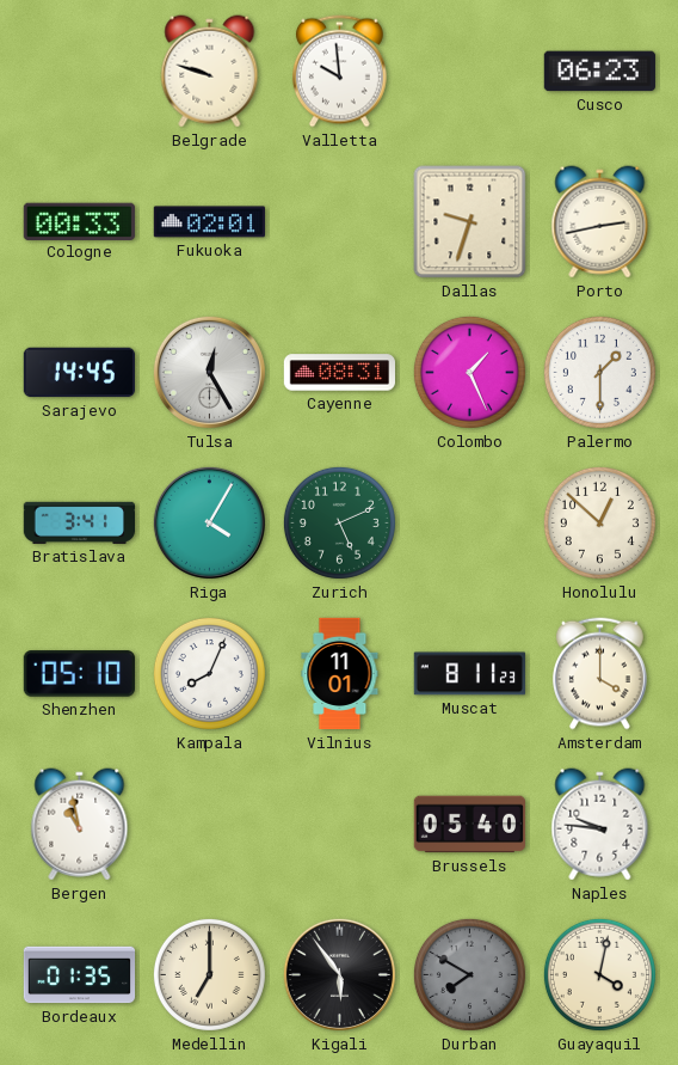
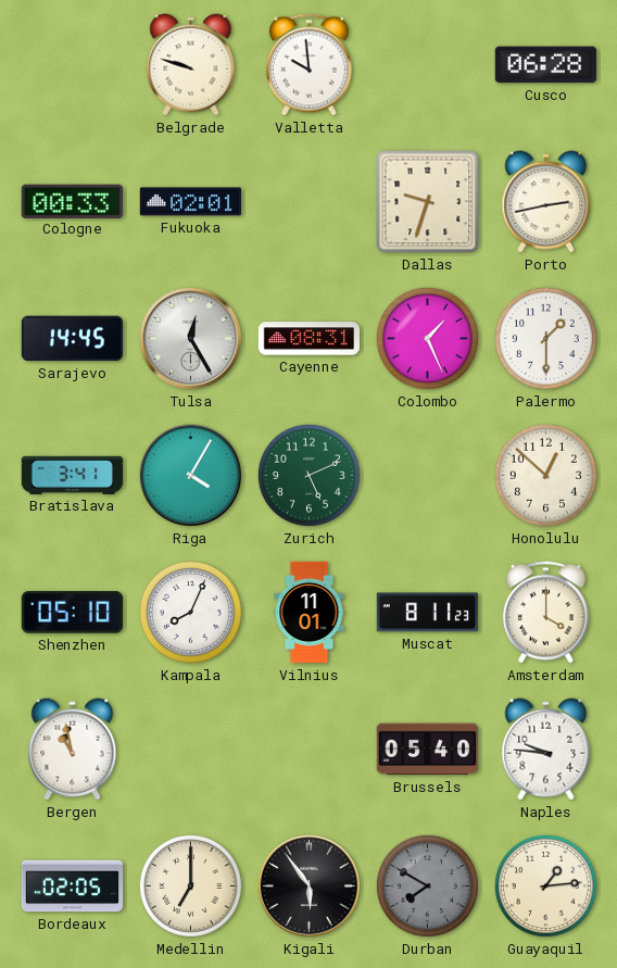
Cusco: 06:23 -> 06:28
Bordeaux: 01:35 -> 02:05
Guayaquil: 4:02 -> 1:14
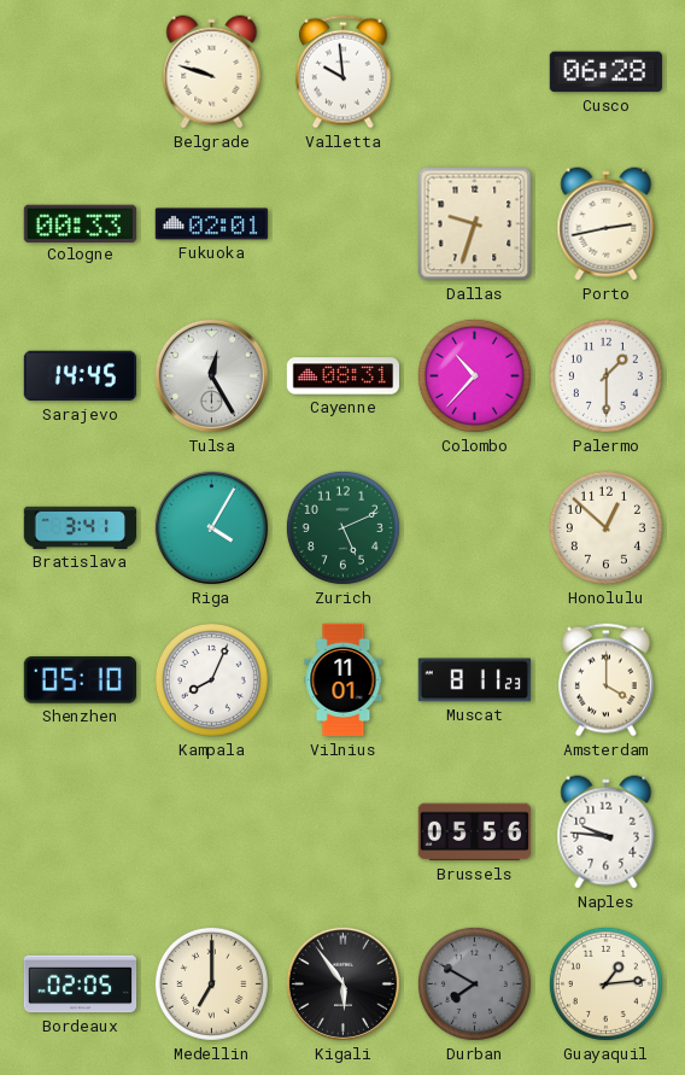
Colombo: 1:26 -> 10:37
Bergen: 10:58 -> none
Brussels: 05:40 -> 05:56
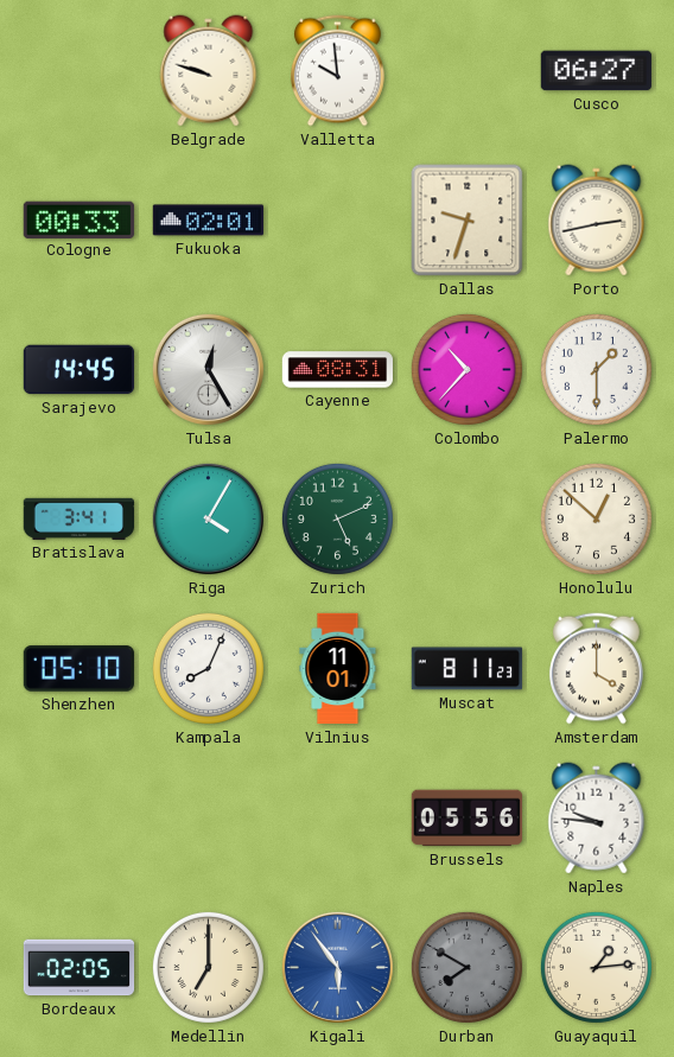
Cusco: 06:28 -> 06:27
Kigali dial: black -> blue
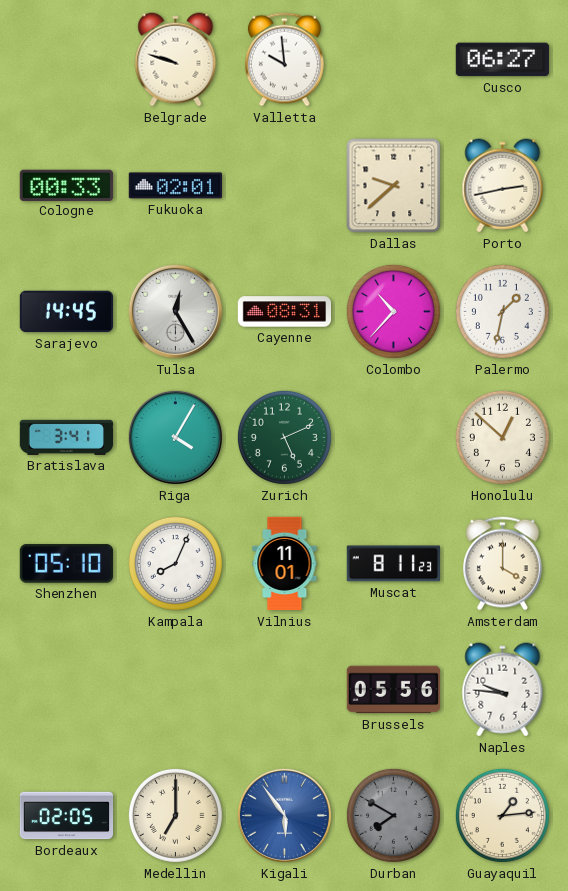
Dallas: 9:33 -> 9:38
Palermo: 1:30 -> 1:32
